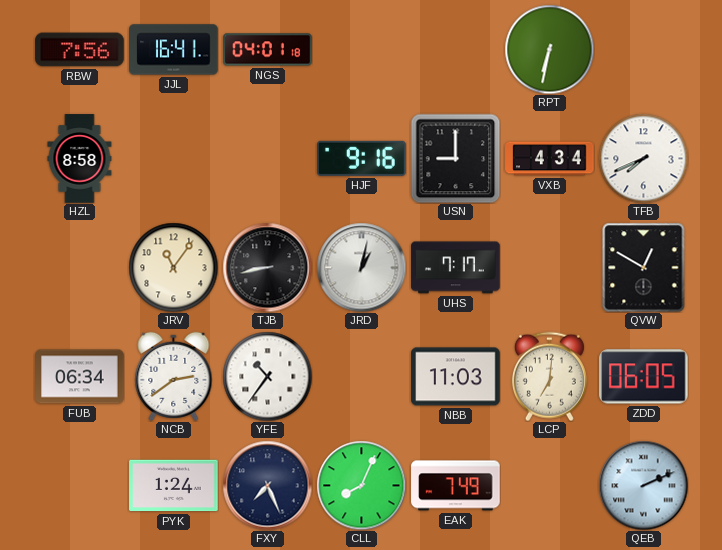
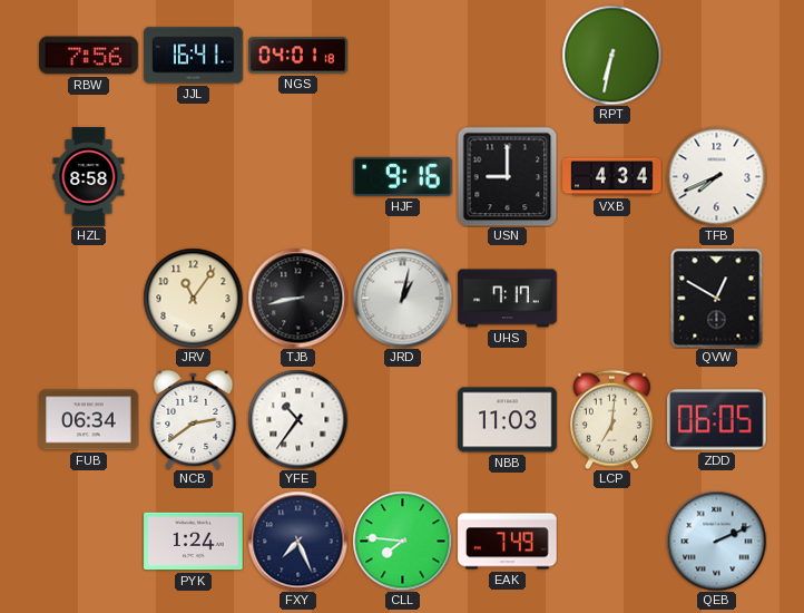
CLL: 8:04 -> 7:46
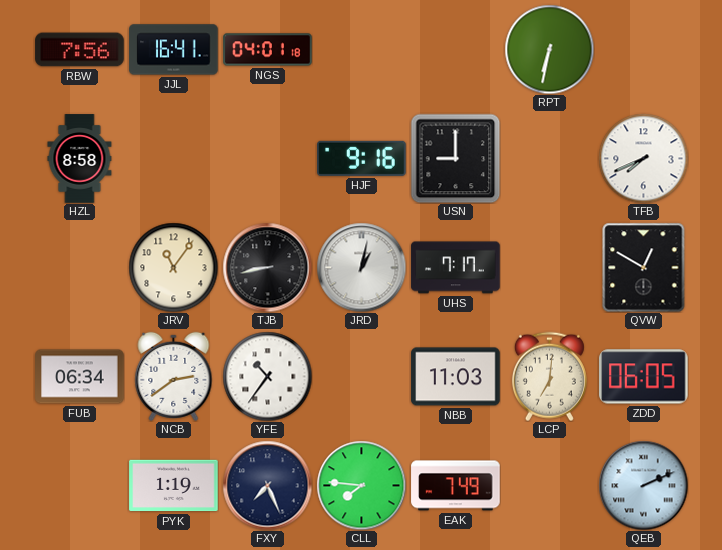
VXB: 4:34 -> none
PYK: 1:24 -> 1:19
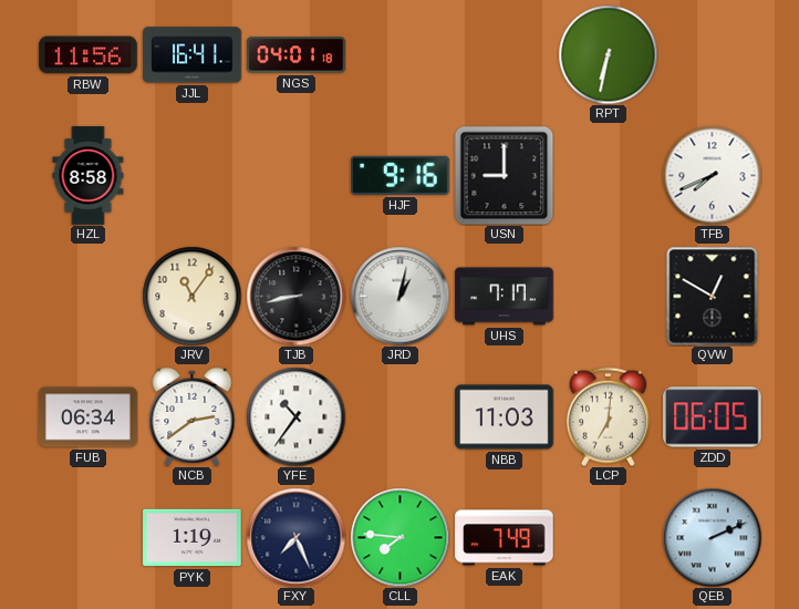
RBW: 7:56 -> 11:56
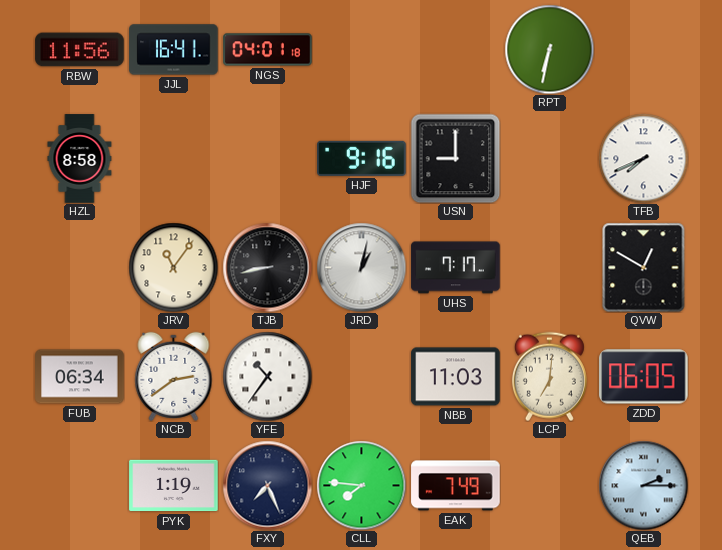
QEB: 2:11 -> 2:15
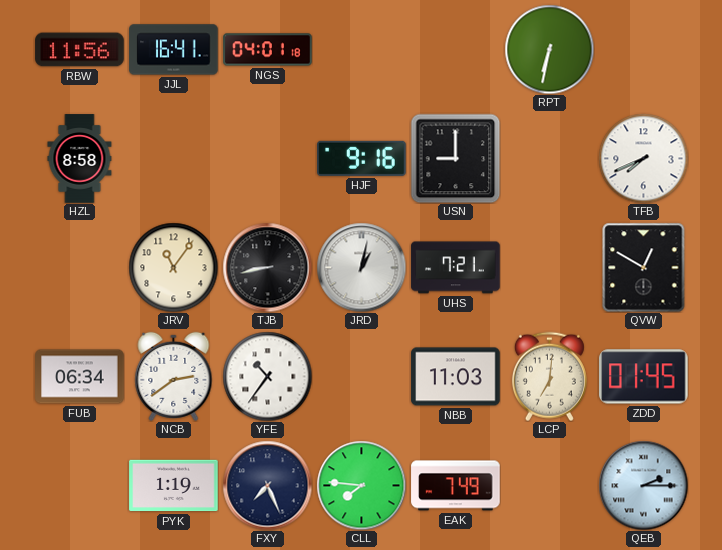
UHS: 7:17 -> 7:21
ZDD: 06:05 -> 01:45
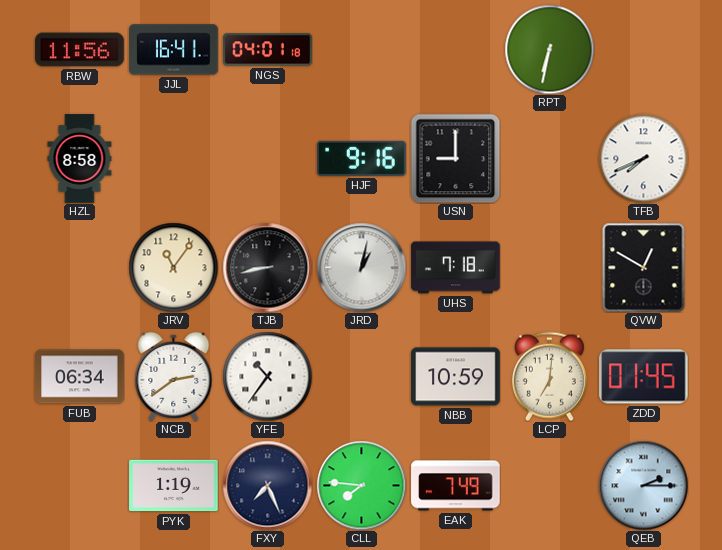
UHS: 7:21 -> 7:18
NBB: 11:03 -> 10:59
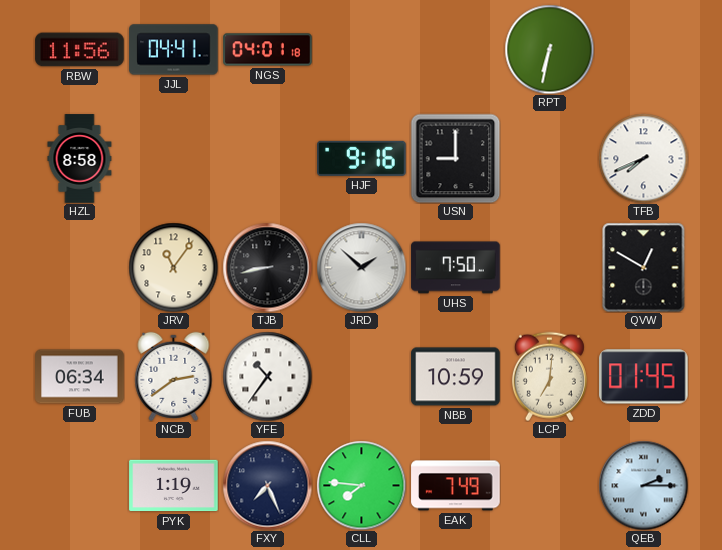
JJL: 16:41 -> 04:41
JRD: 1:02 -> 1:52
UHS: 7:18 -> 7:50
